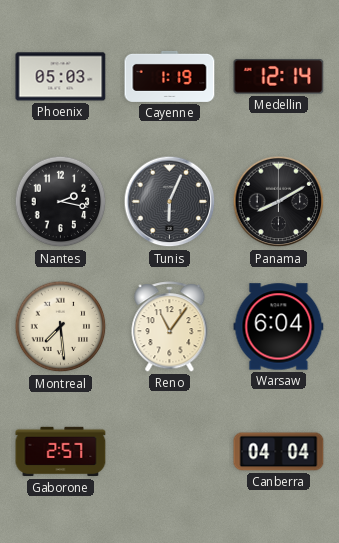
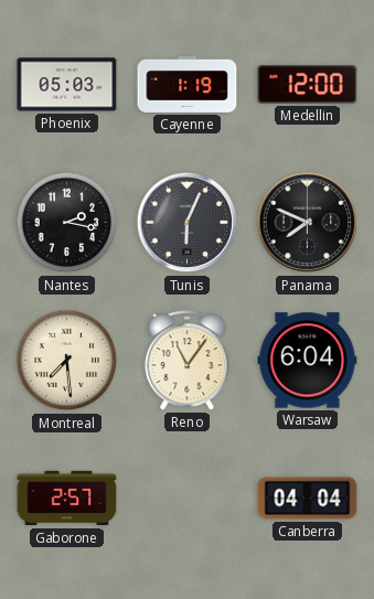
Medellin: 12:14 -> 12:00
Panama: 8:10 -> 7:49
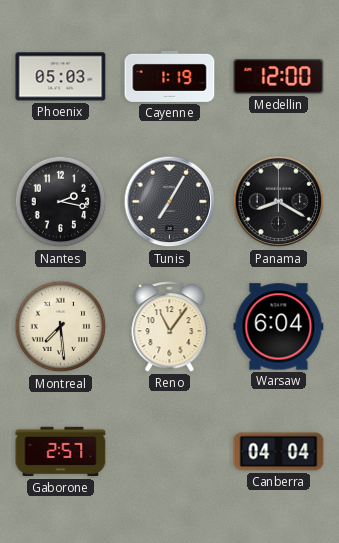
Tunis: 6:04 -> 7:05
Panama: 7:49 -> 8:20
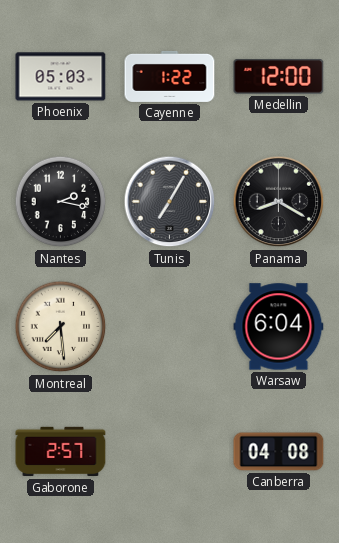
Cayenne: 1:19 -> 1:22
Reno: 11:06 -> none
Canberra: 04:04 -> 04:08
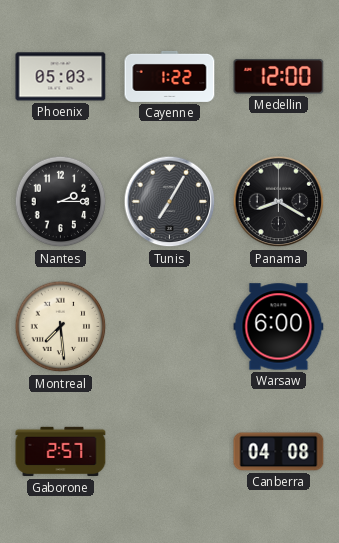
Nantes: 2:17 -> 2:15
Warsaw: 6:04 -> 6:00
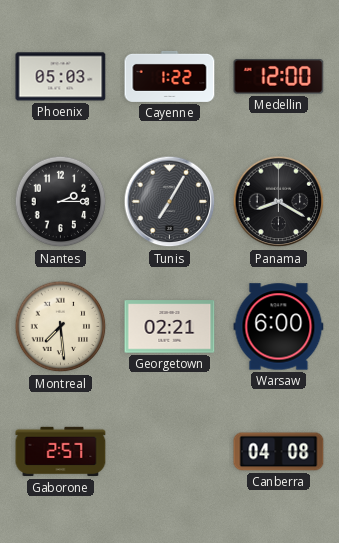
Georgetown: none -> 02:21
